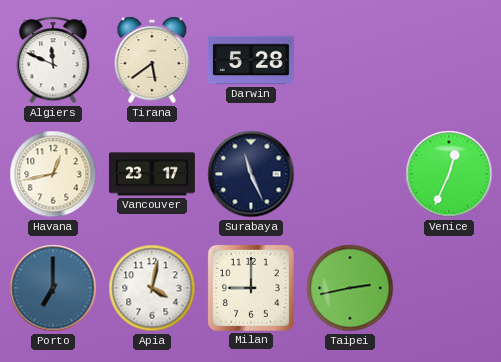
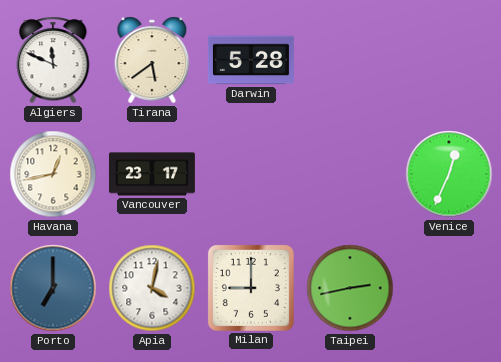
Surabaya: 11:26 -> none
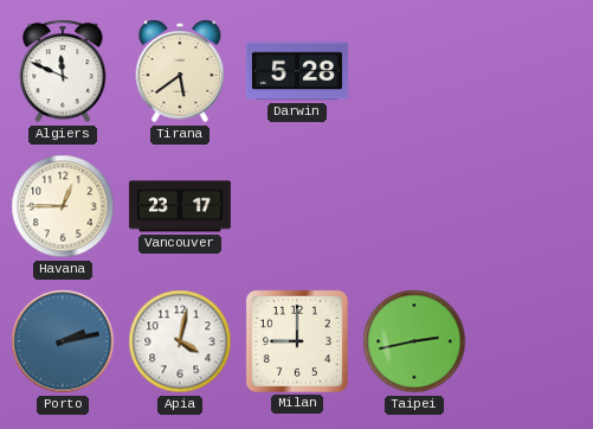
Havana: 12:43 -> 12:45
Venice: 12:34 -> none
Porto: 7:00 -> 2:13
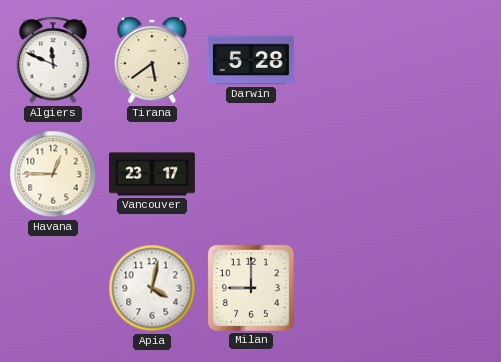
Porto: 2:13 -> none
Taipei: 2:43 -> none
